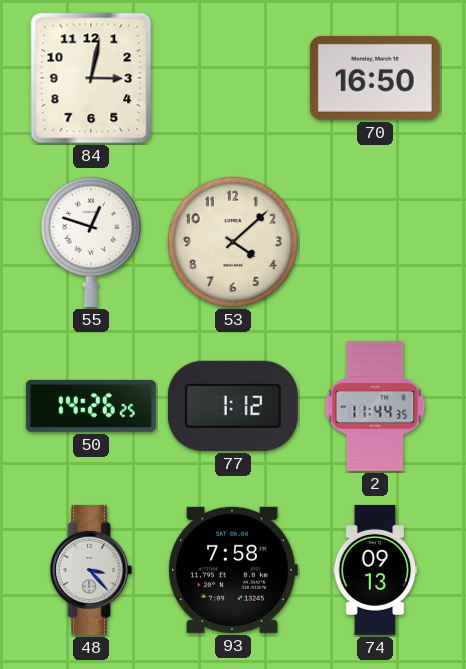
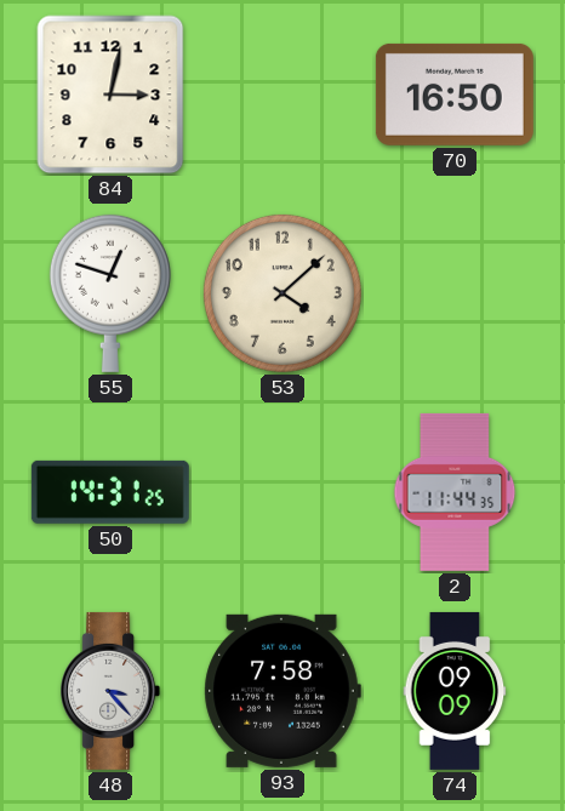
50: 14:26 -> 14:31
77: 1:12 -> none
74: 09:13 -> 09:09
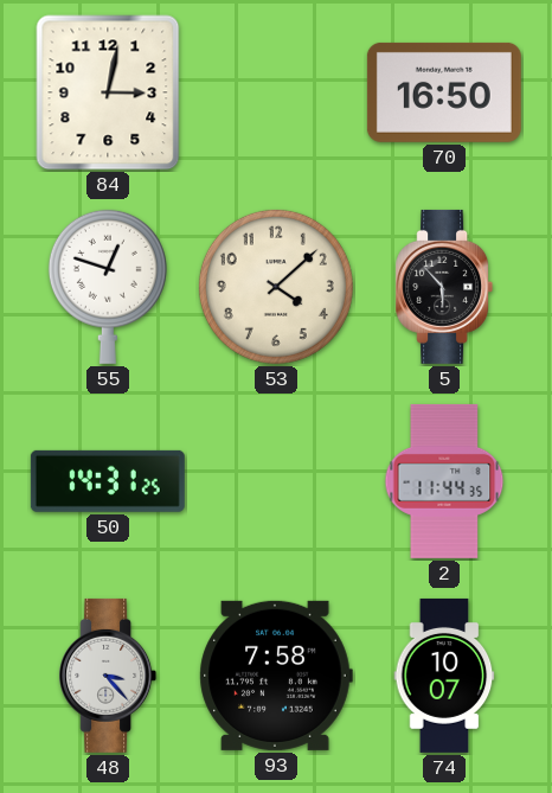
5: none -> 5:53
74: 09:09 -> 10:07
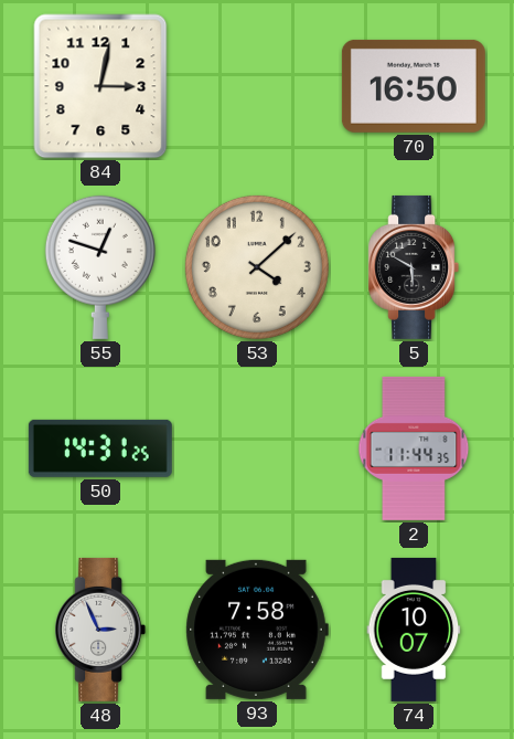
5: 5:53 -> 5:50
48: 3:23 -> 2:56
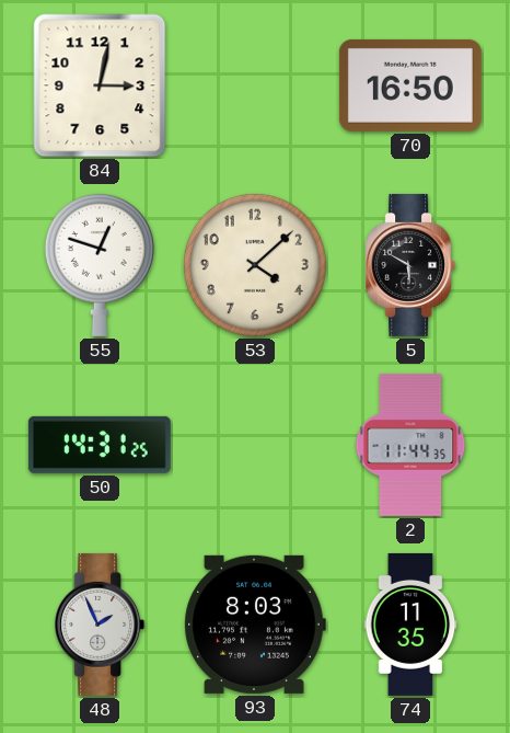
48: 2:56 -> 1:56
93: 7:58 -> 8:03
74: 10:07 -> 11:35
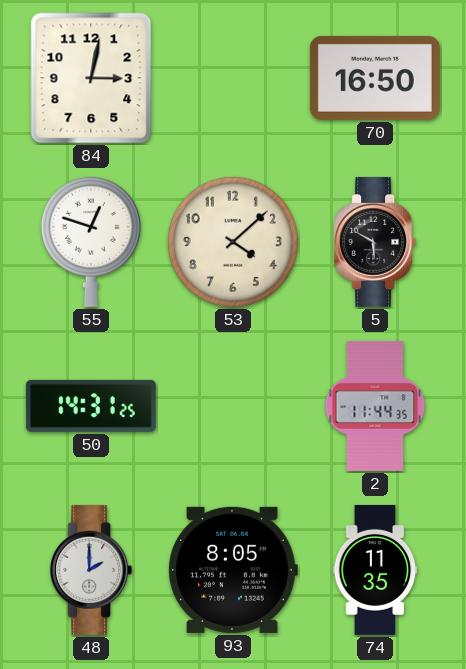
48: 1:56 -> 2:00
93: 8:03 -> 8:05
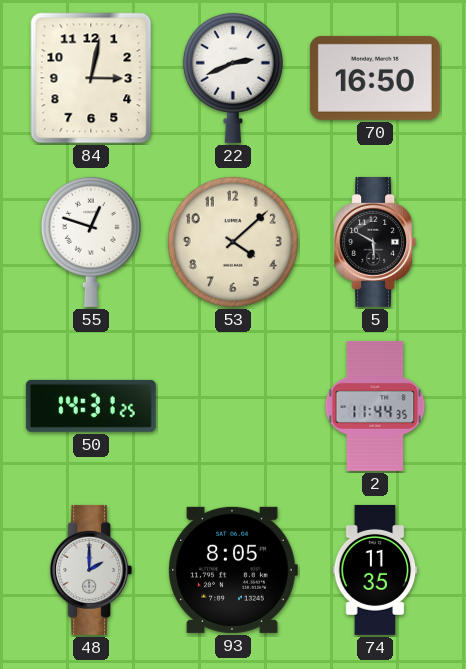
22: none -> 2:41
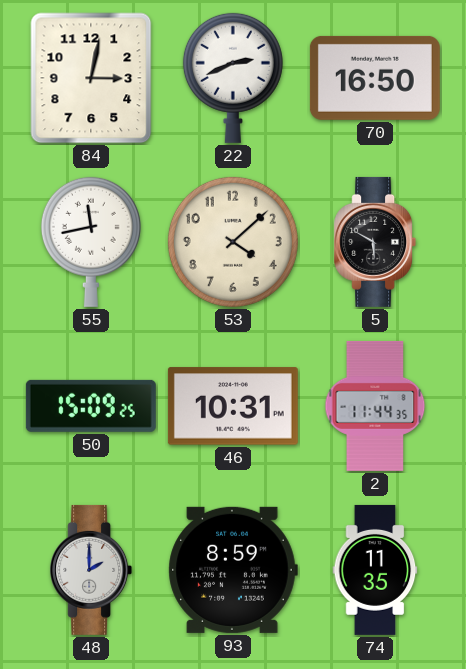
55: 12:48 -> 11:43
50: 14:31 -> 15:09
46: none -> 10:31
93: 8:05 -> 8:59
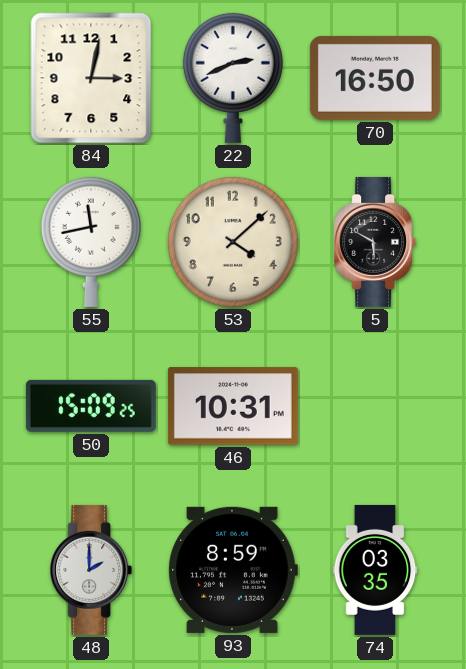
2: 11:44 -> none
74: 11:35 -> 03:35
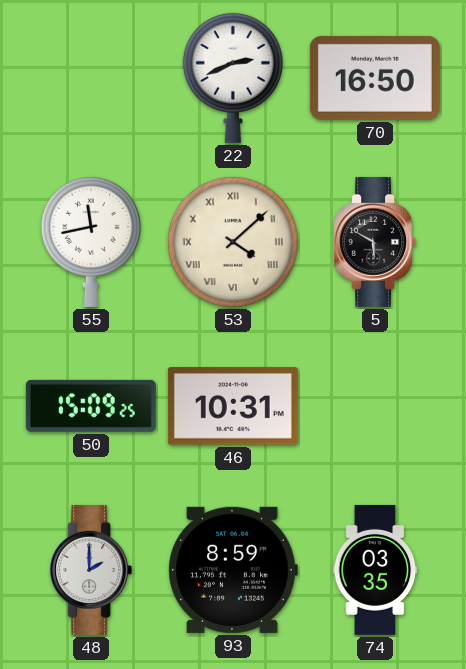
84: 3:02 -> none
53 numerals: Arabic -> Roman
